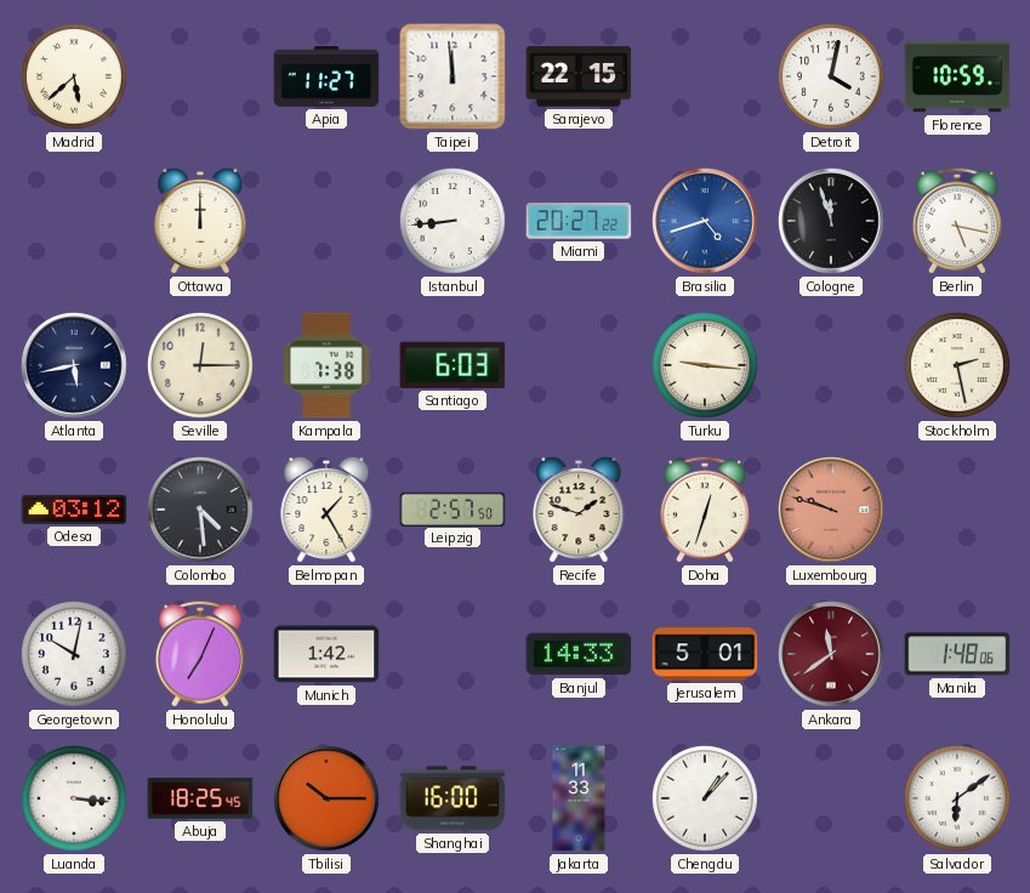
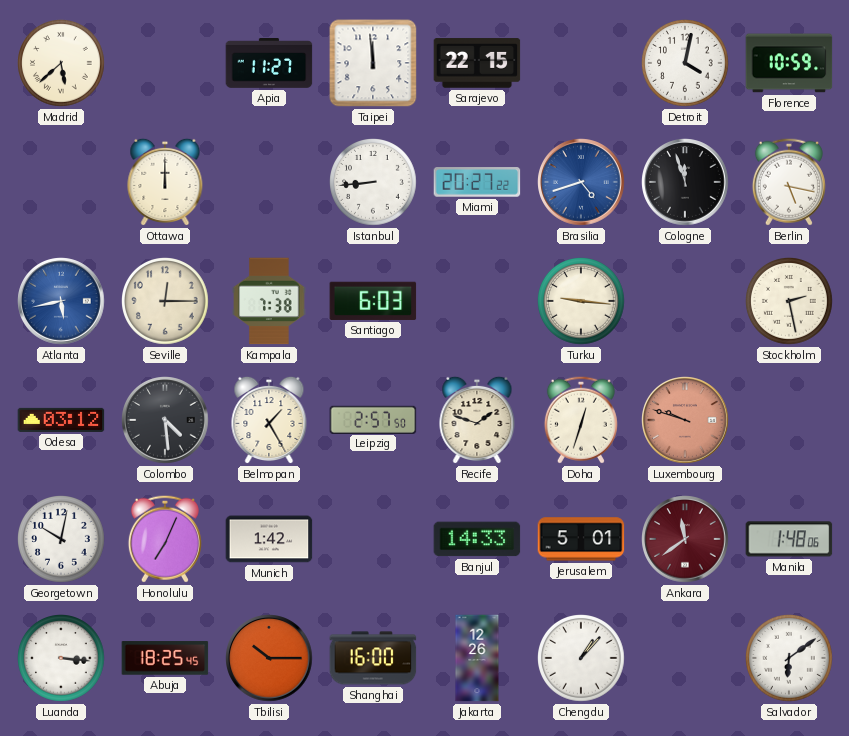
Atlanta dial: navy -> blue
Jakarta: 11:33 -> 12:26
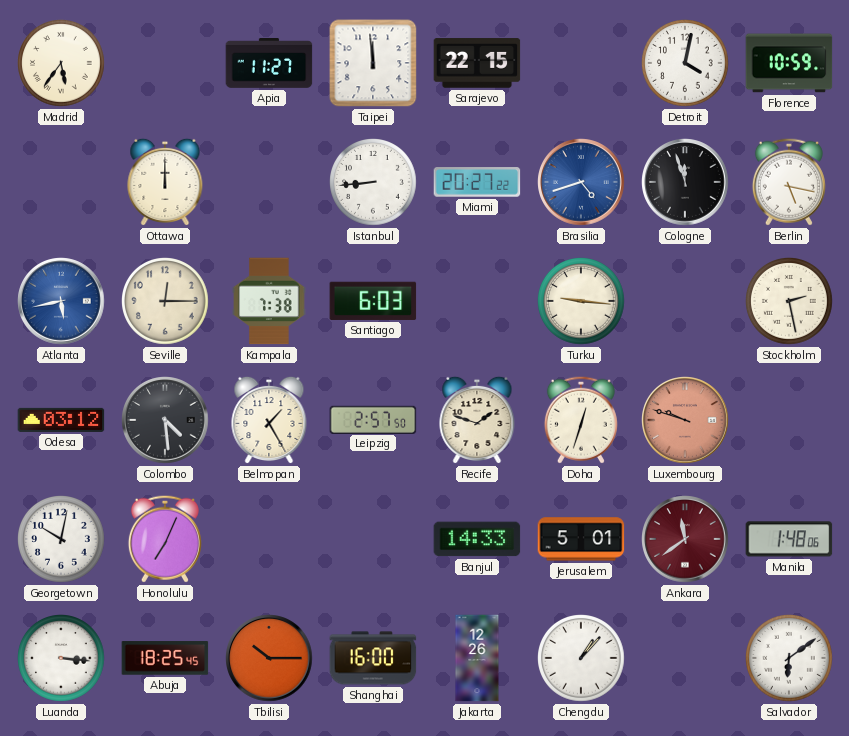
Madrid: 5:38 -> 5:36
Munich: 1:42 -> none
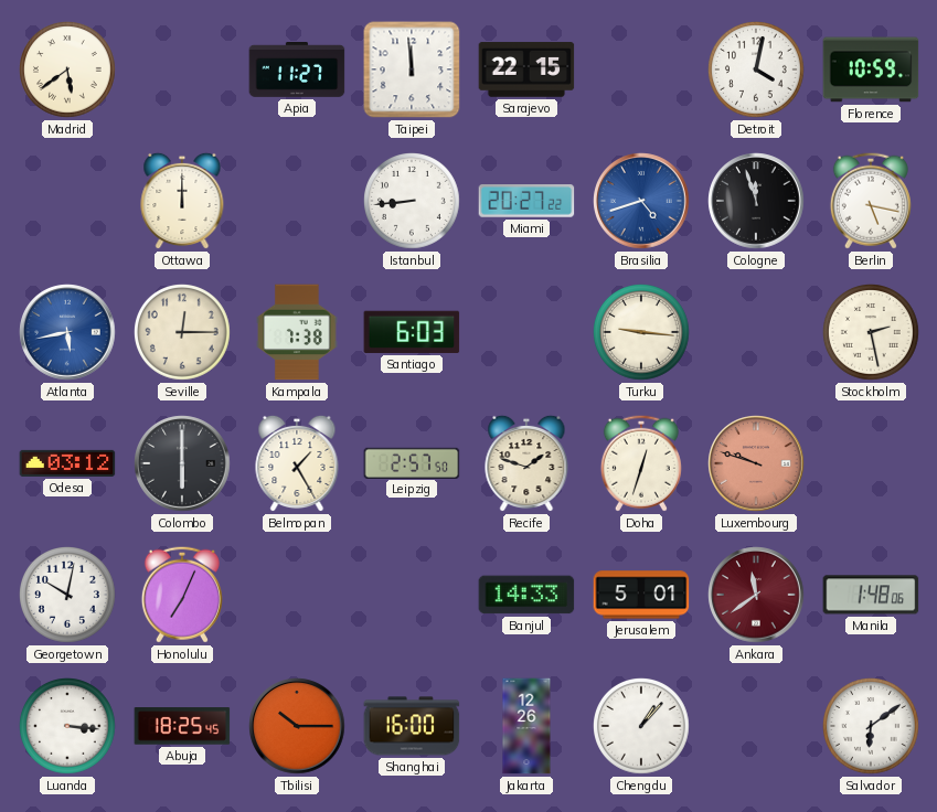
Madrid: 5:36 -> 5:39
Colombo: 4:29 -> 6:00
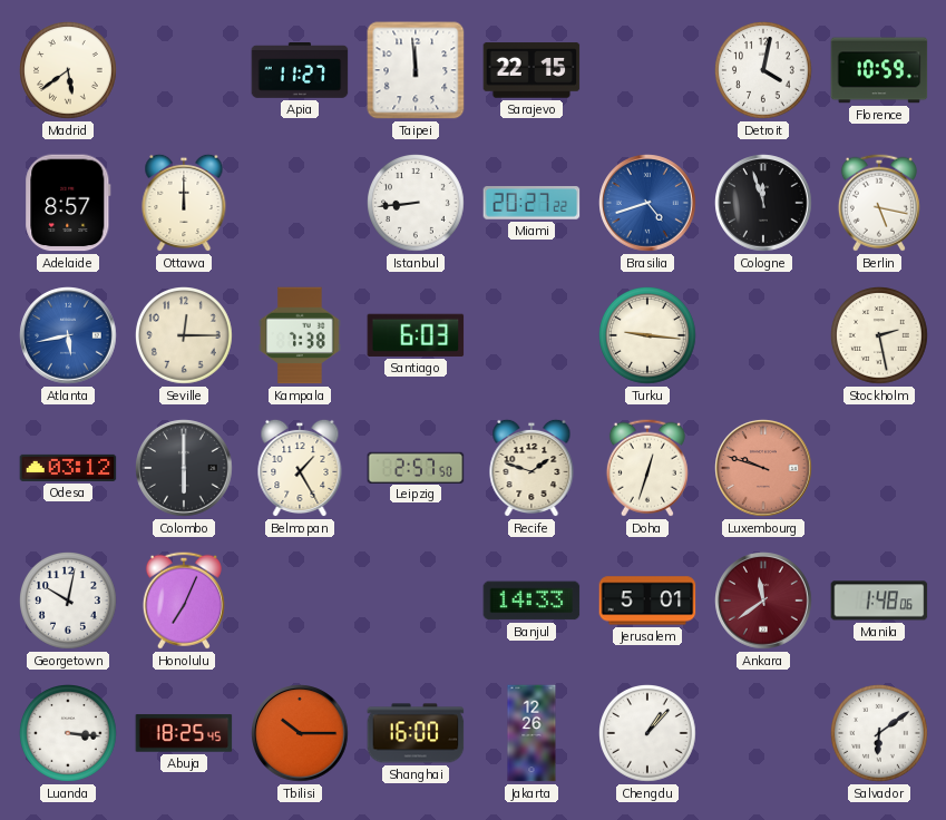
Adelaide: none -> 8:57
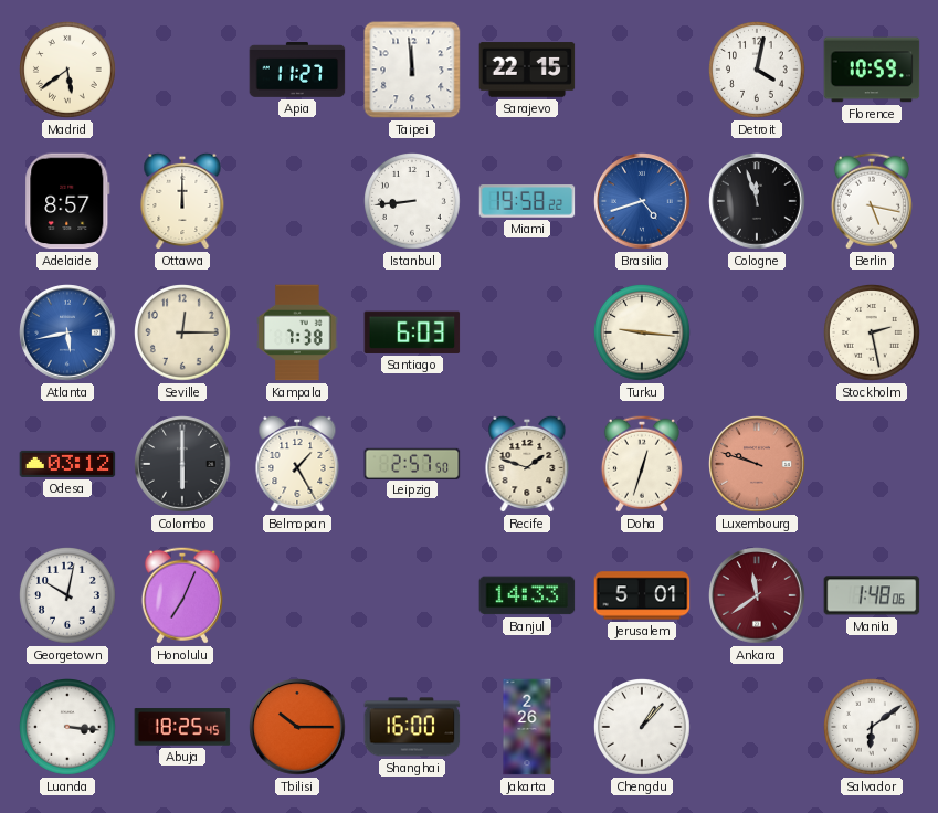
Miami: 20:27 -> 19:58
Jakarta: 12:26 -> 2:26
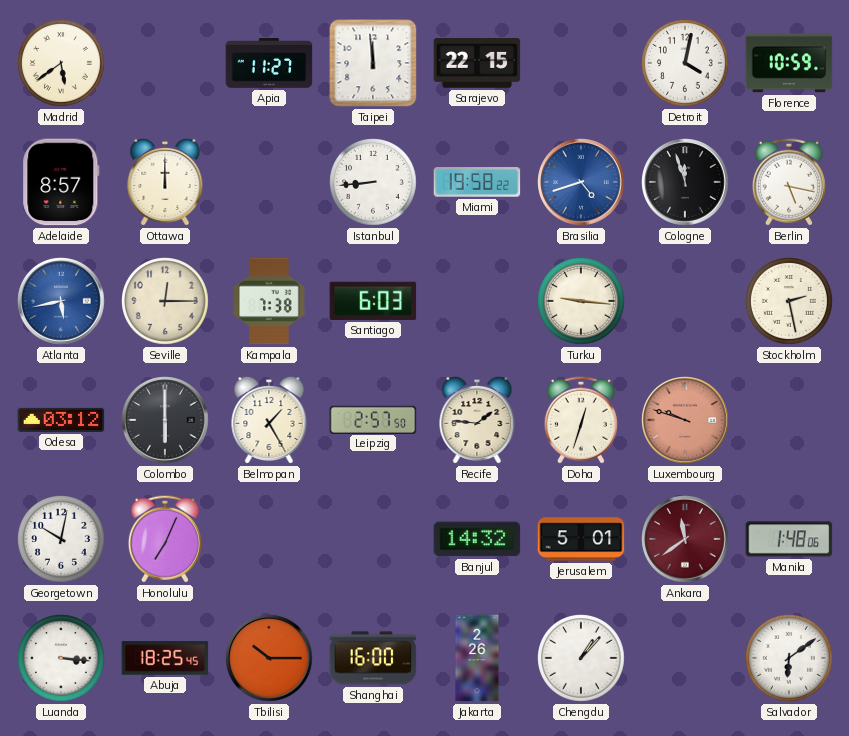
Recife: 1:48 -> 1:46
Banjul: 14:33 -> 14:32
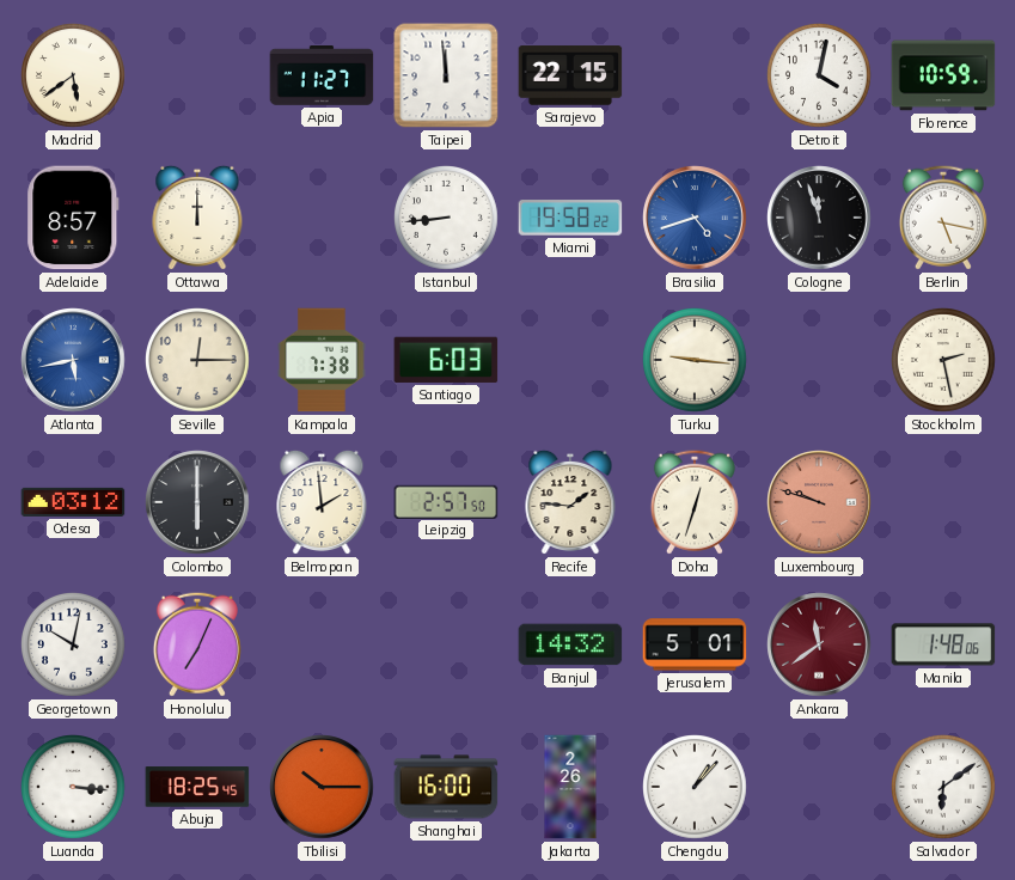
Belmopan: 1:25 -> 1:59
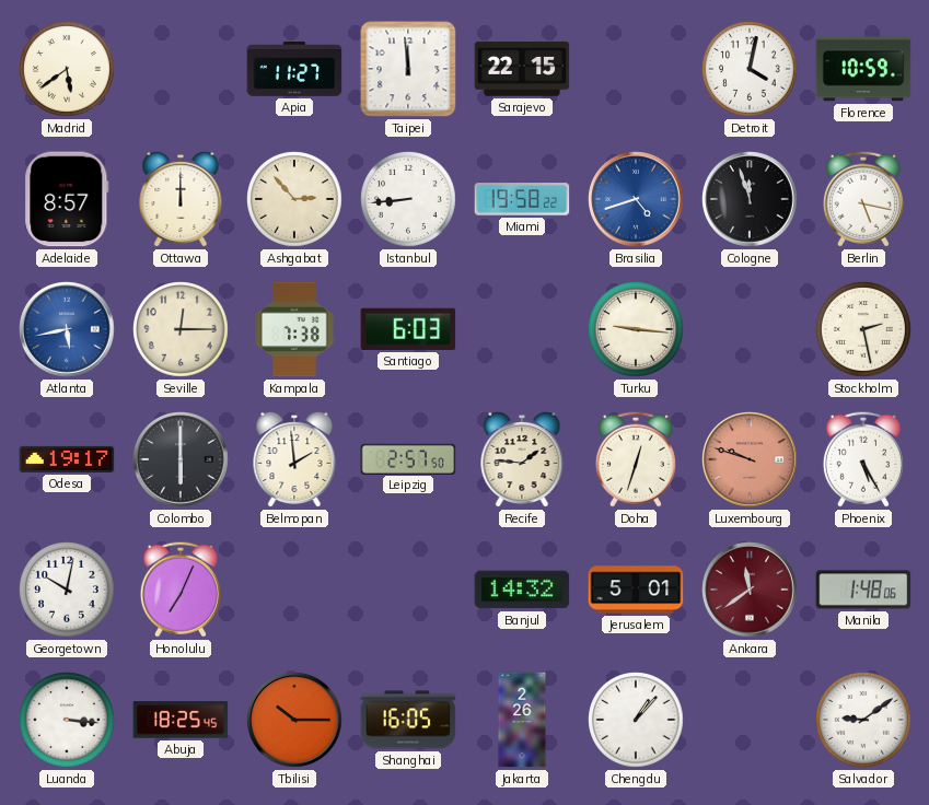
Ashgabat: none -> 2:53
Odesa: 03:12 -> 19:17
Phoenix: none -> 5:25
Shanghai: 16:00 -> 16:05
Salvador: 6:09 -> 9:09
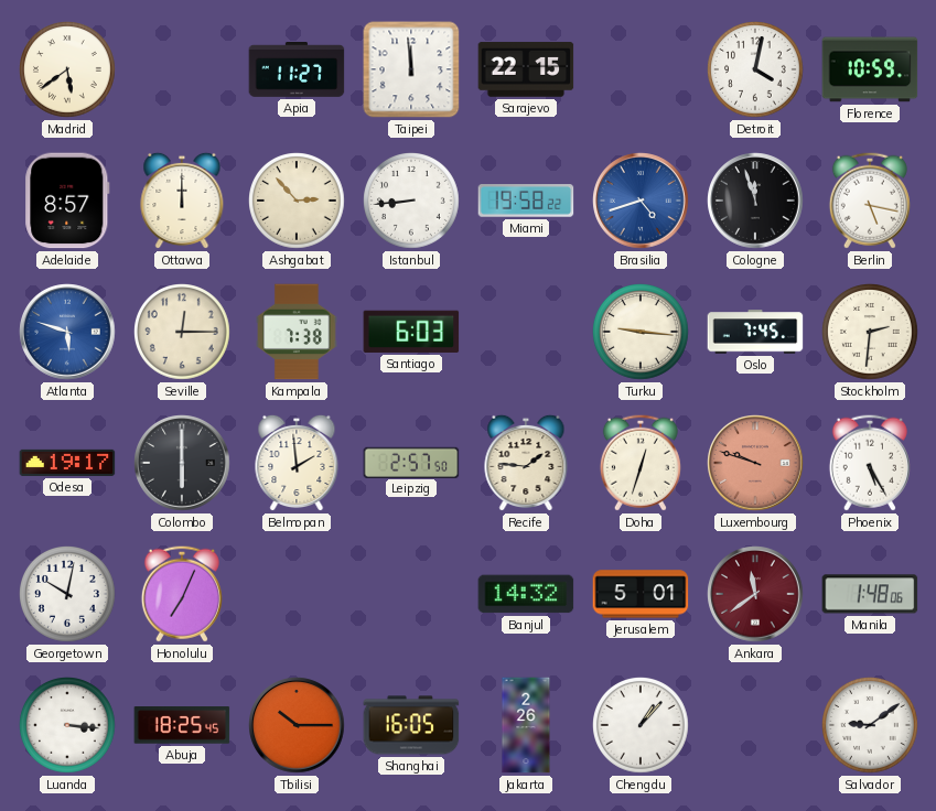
Atlanta: 5:43 -> 5:48
Oslo: none -> 7:45
Stockholm: 2:28 -> 2:31
